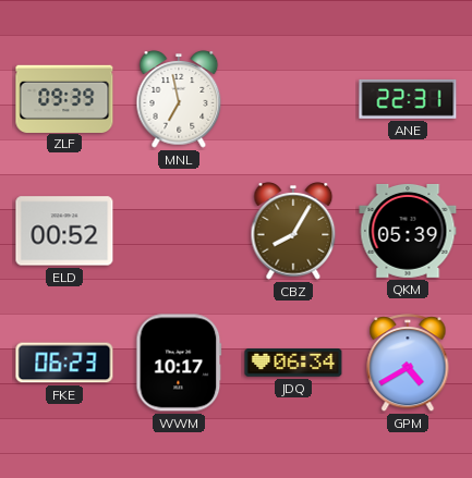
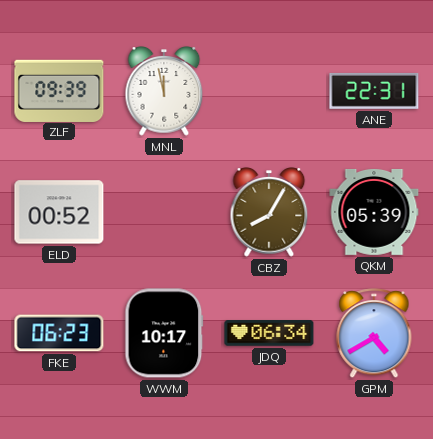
MNL: 6:58 -> 11:58
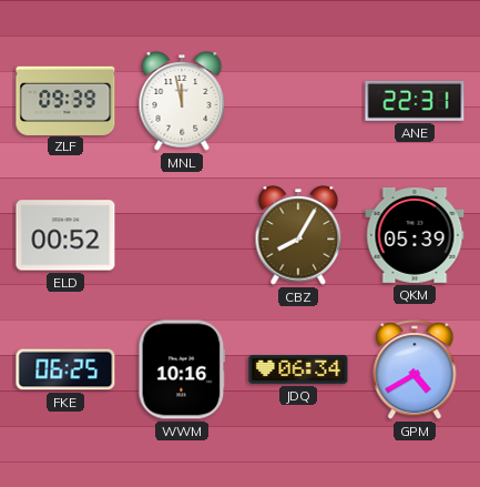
FKE: 06:23 -> 06:25
WWM: 10:17 -> 10:16
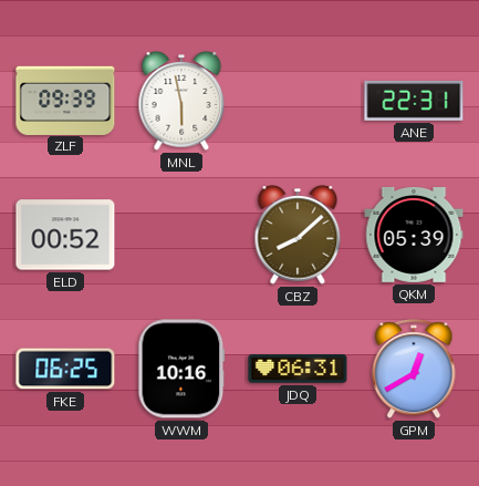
MNL: 11:58 -> 5:58
CBZ: 8:05 -> 8:08
JDQ: 06:34 -> 06:31
GPM: 4:40 -> 12:40
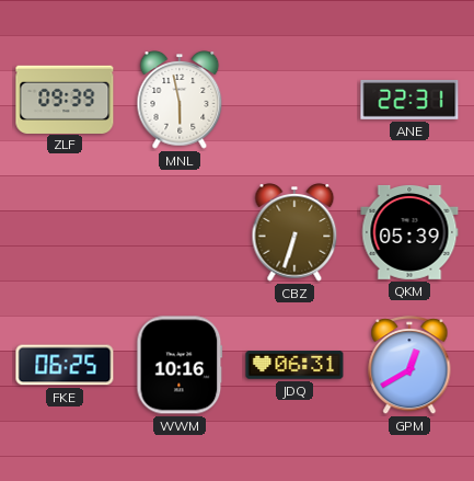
ELD: 00:52 -> none
CBZ: 8:08 -> 6:33
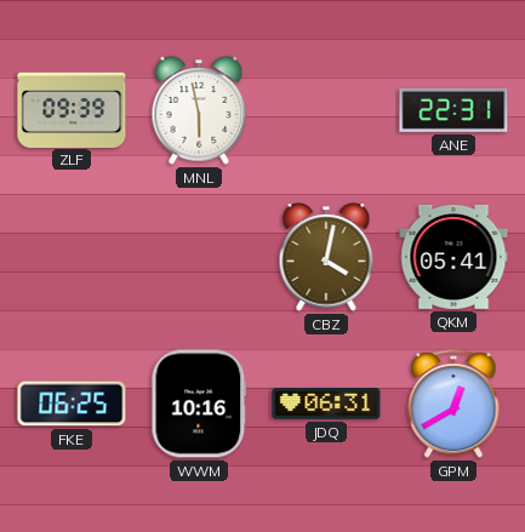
CBZ: 6:33 -> 4:02
QKM: 05:39 -> 05:41
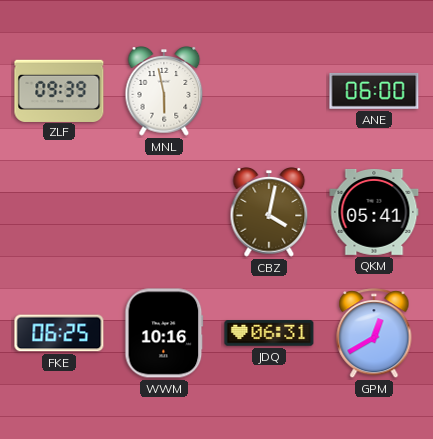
ANE: 22:31 -> 06:00
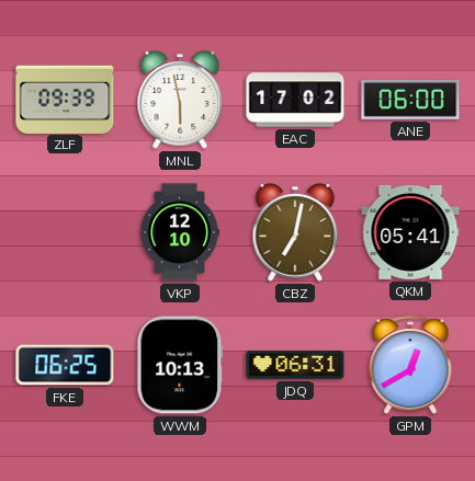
EAC: none -> 17:02
VKP: none -> 12:10
CBZ: 4:02 -> 7:02
WWM: 10:16 -> 10:13
